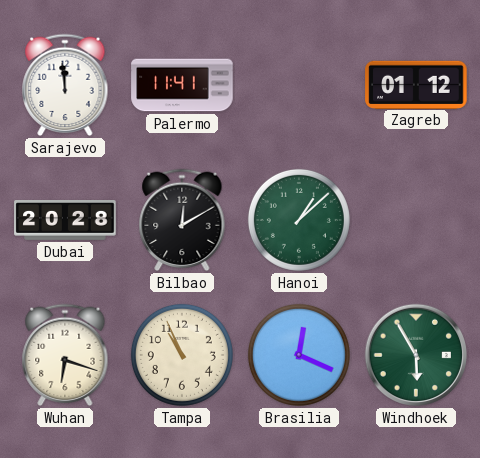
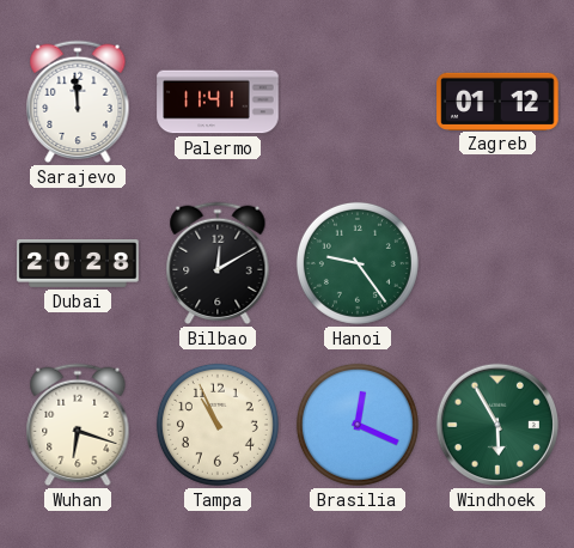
Hanoi: 1:08 -> 9:24
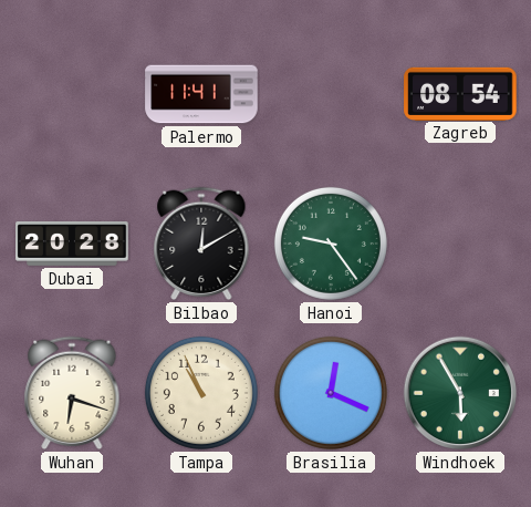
Sarajevo: 11:59 -> none
Zagreb: 01:12 -> 08:54
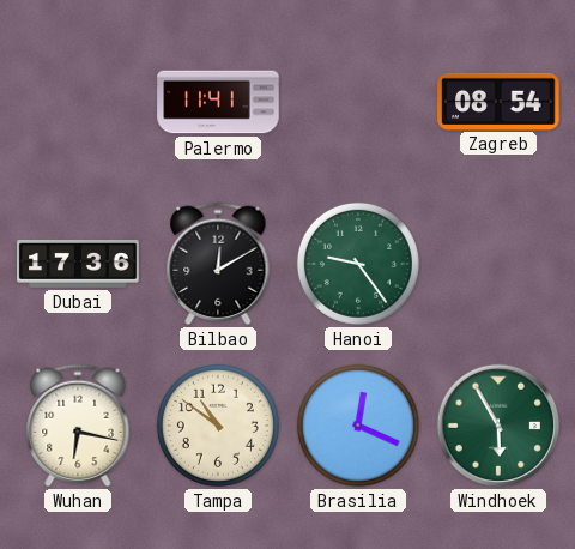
Dubai: 20:28 -> 17:36
Wuhan: 6:18 -> 6:17
Tampa: 10:56 -> 10:51
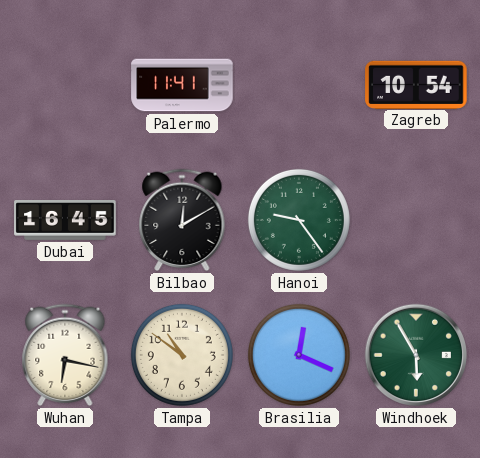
Zagreb: 08:54 -> 10:54
Dubai: 17:36 -> 16:45
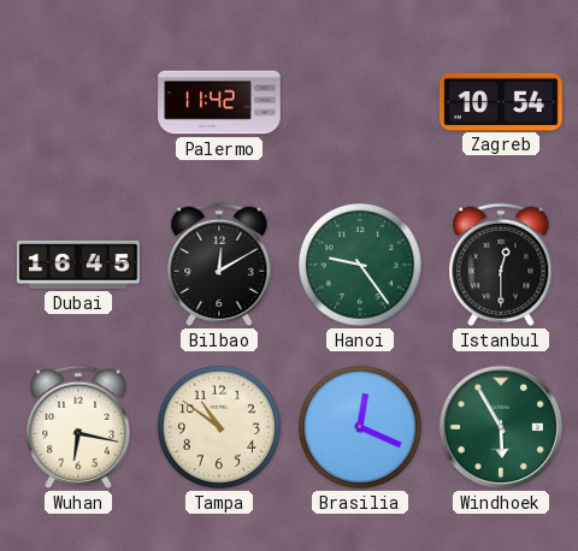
Palermo: 11:41 -> 11:42
Istanbul: none -> 12:30
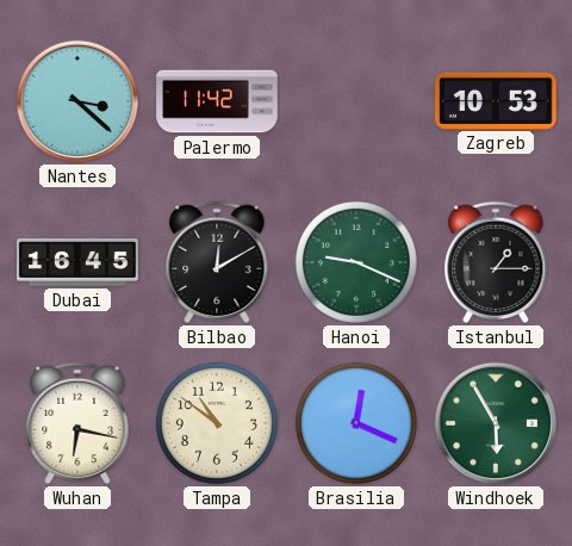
Nantes: none -> 3:22
Zagreb: 10:54 -> 10:53
Hanoi: 9:24 -> 9:19
Istanbul: 12:30 -> 1:15
